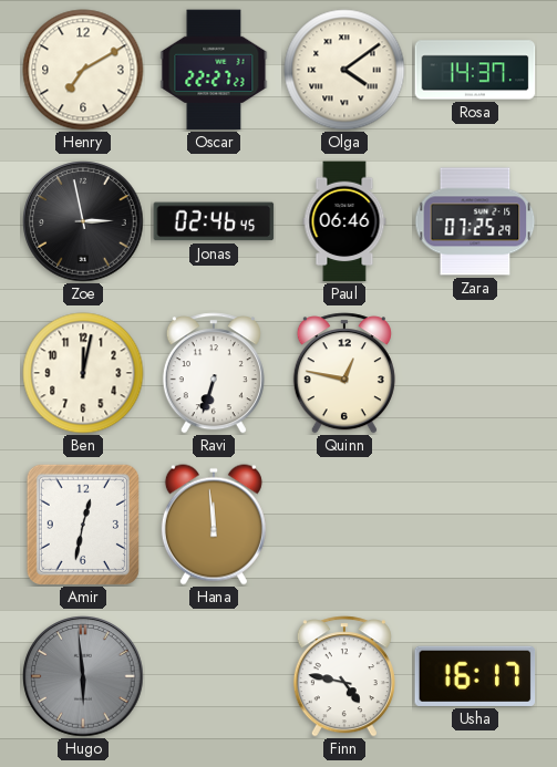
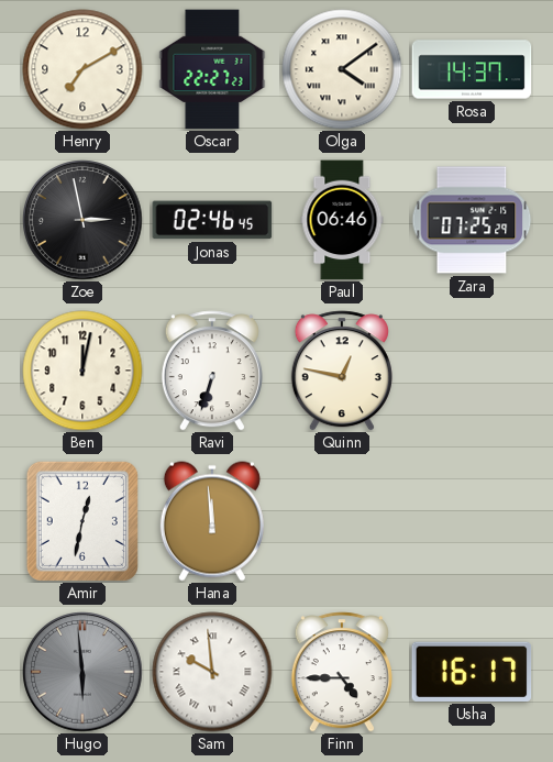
Sam: none -> 9:59
Finn: 4:47 -> 4:45
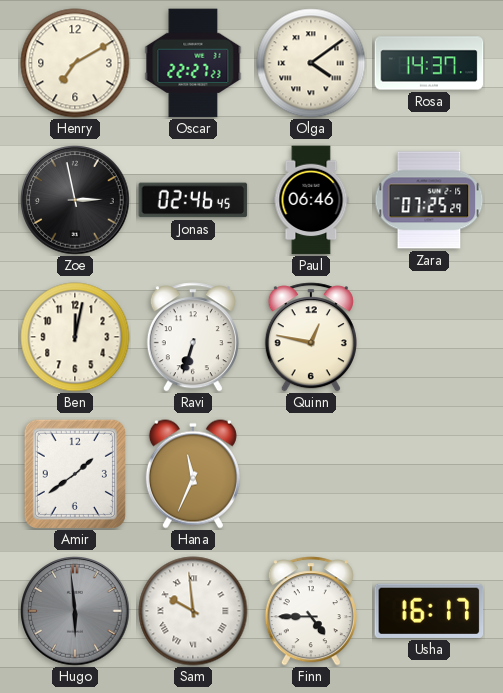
Amir: 12:32 -> 1:39
Hana: 11:59 -> 11:34
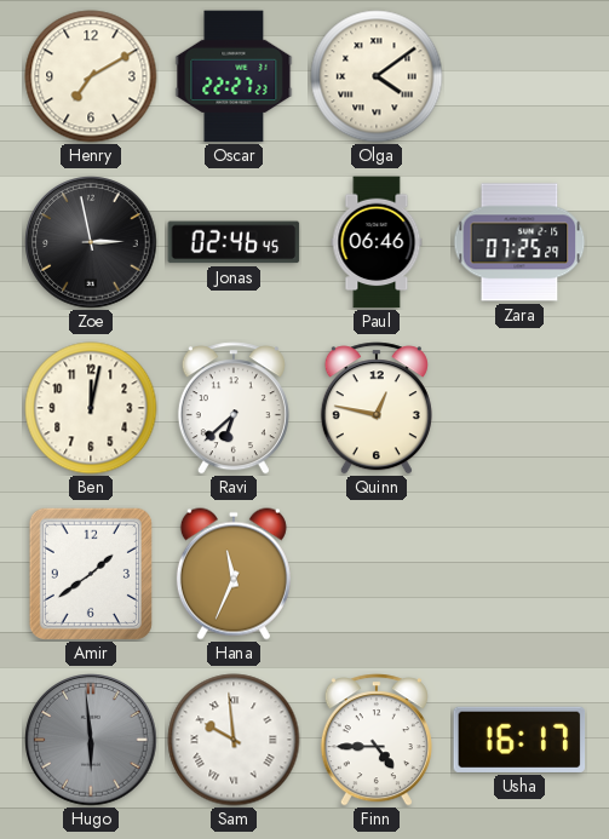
Rosa: 14:37 -> none
Ravi: 6:33 -> 6:38
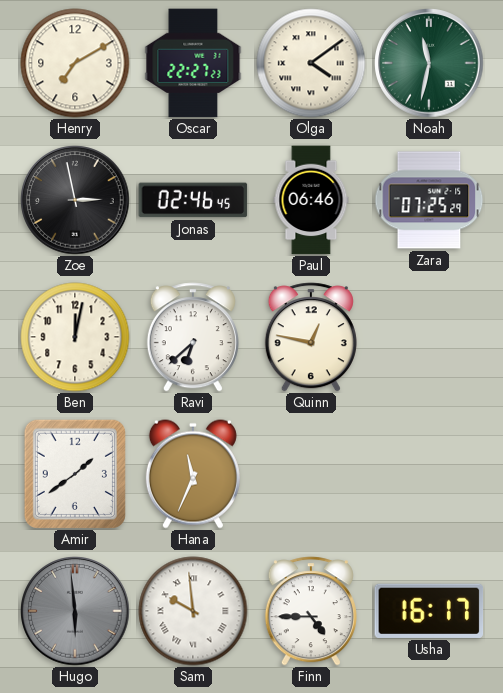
Noah: none -> 11:32
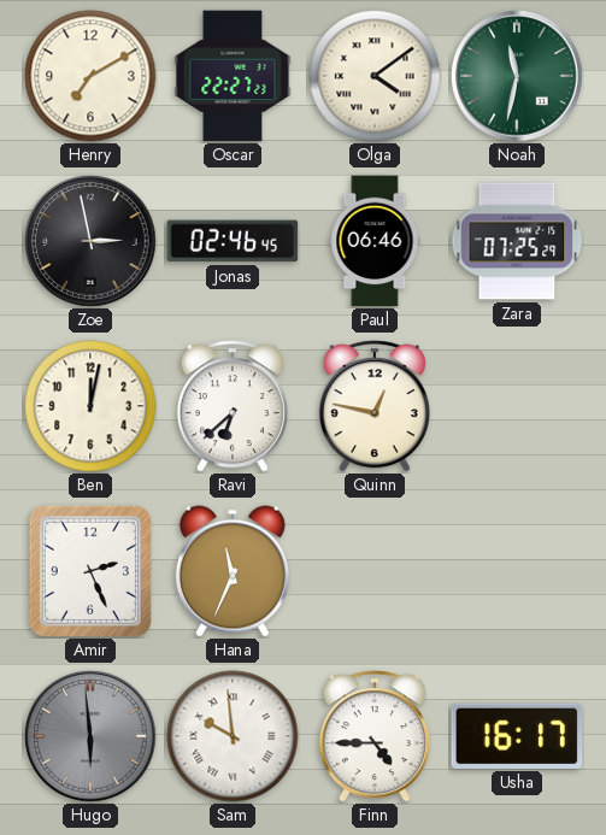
Amir: 1:39 -> 2:26
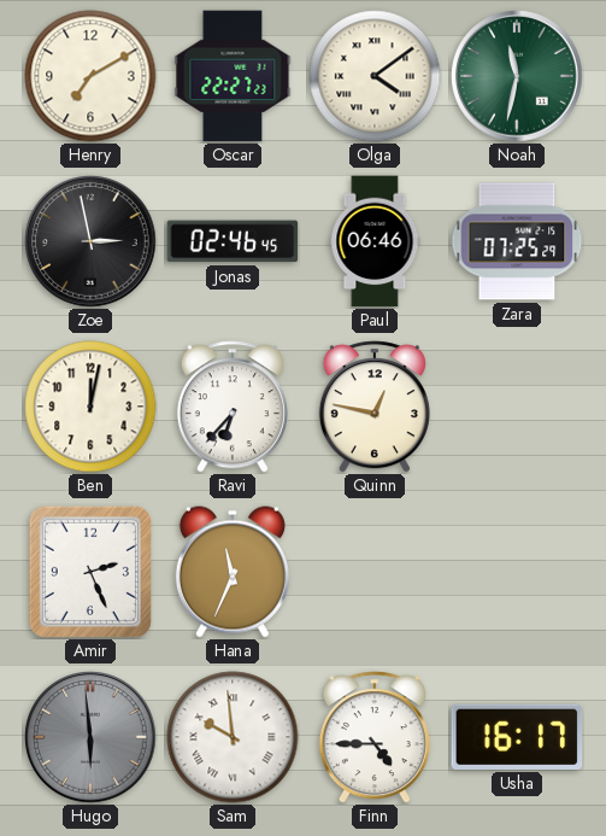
Ravi: 6:38 -> 6:37
